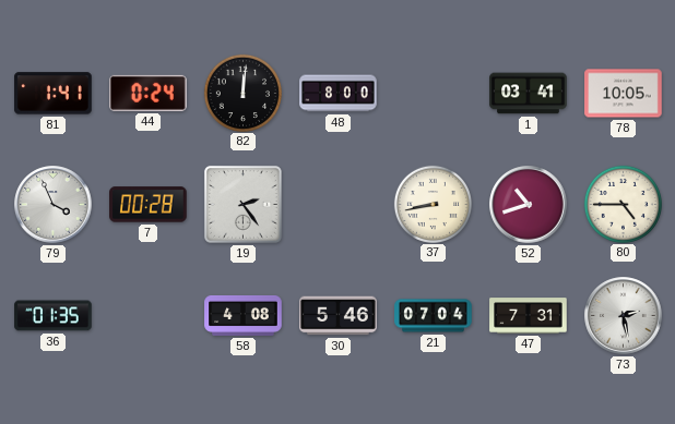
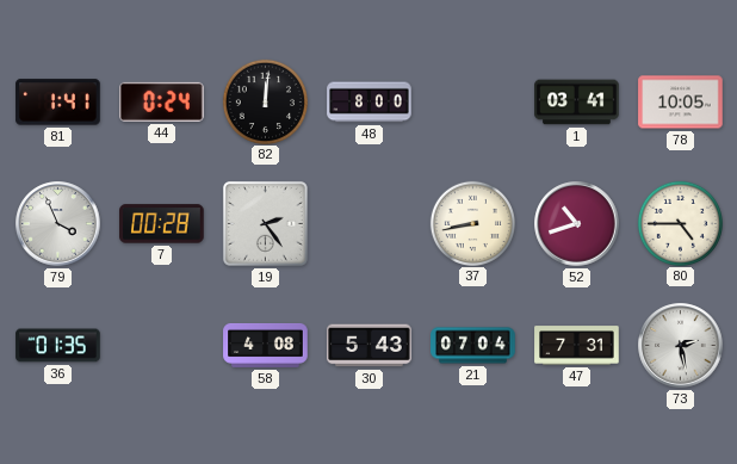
30: 5:46 -> 5:43
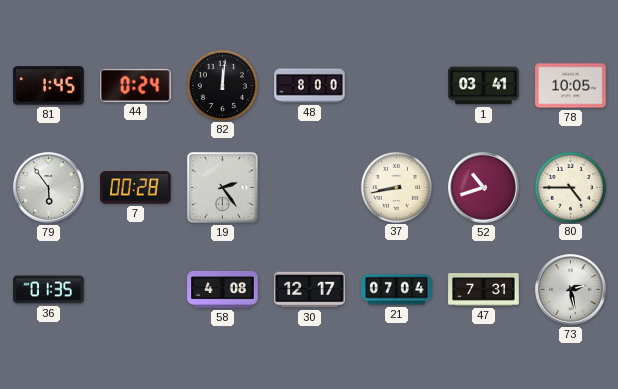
81: 1:41 -> 1:45
79: 3:56 -> 5:54
30: 5:43 -> 12:17
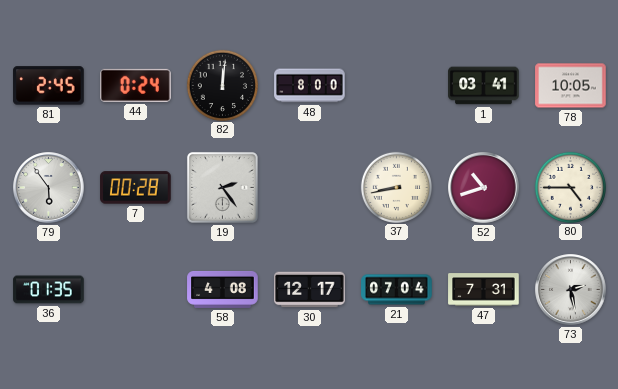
81: 1:45 -> 2:45
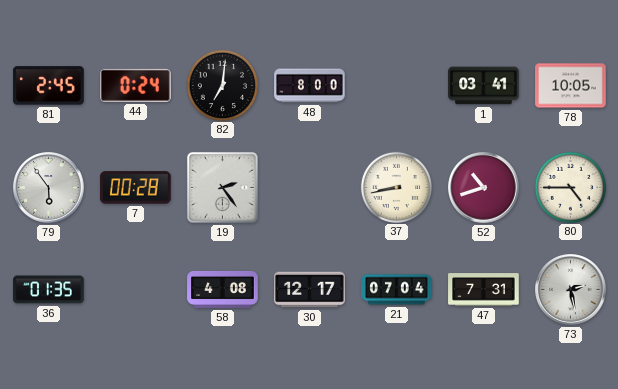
82: 12:01 -> 7:01
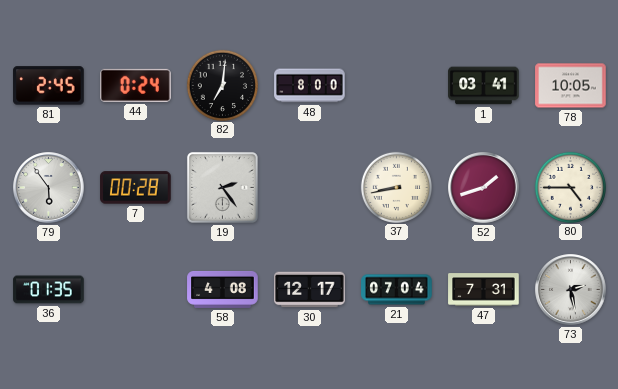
52: 10:42 -> 1:42
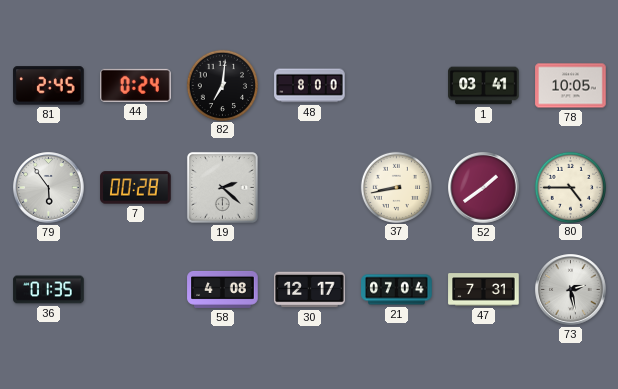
19: 2:24 -> 2:22
52: 1:42 -> 1:39
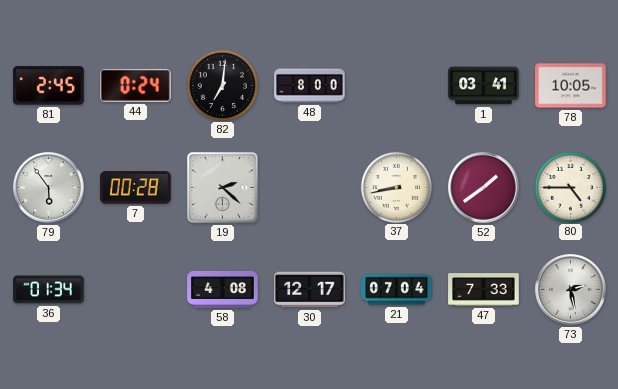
36: 01:35 -> 01:34
47: 7:31 -> 7:33
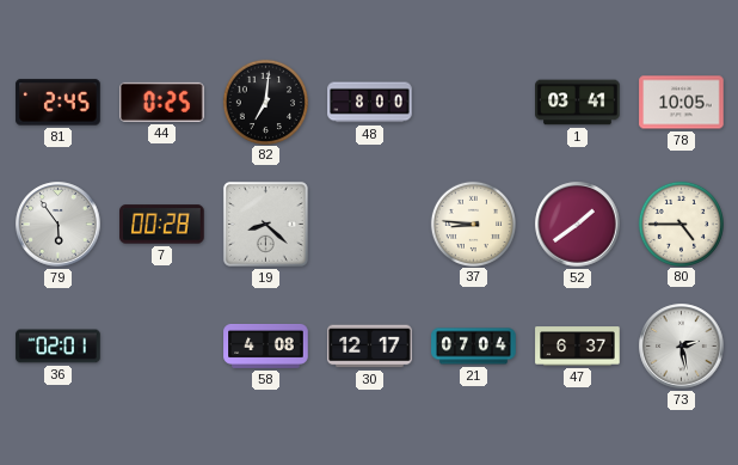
44: 0:24 -> 0:25
19: 2:22 -> 8:22
37: 8:43 -> 8:46
36: 01:34 -> 02:01
47: 7:33 -> 6:37
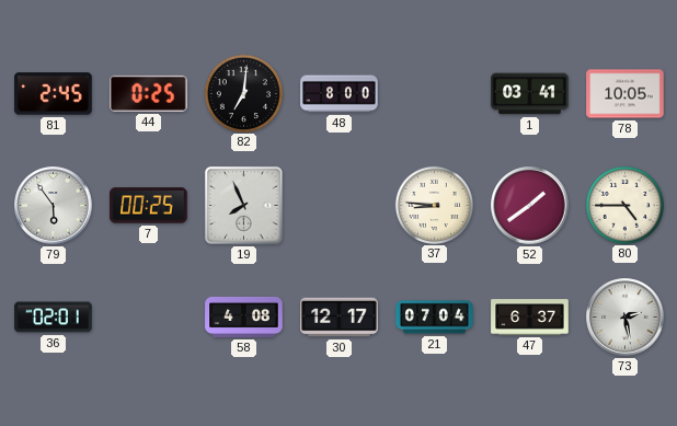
7: 00:28 -> 00:25
19: 8:22 -> 7:56
